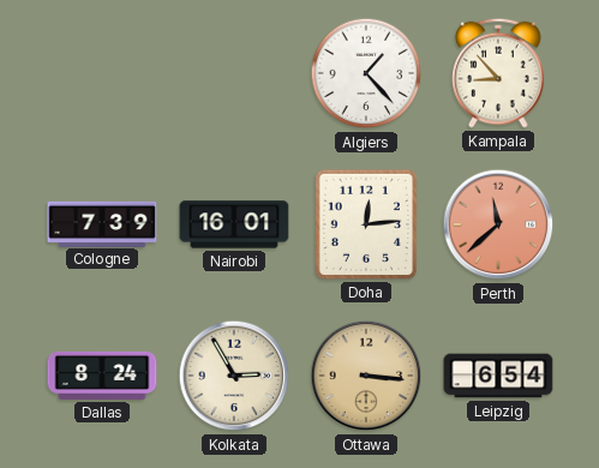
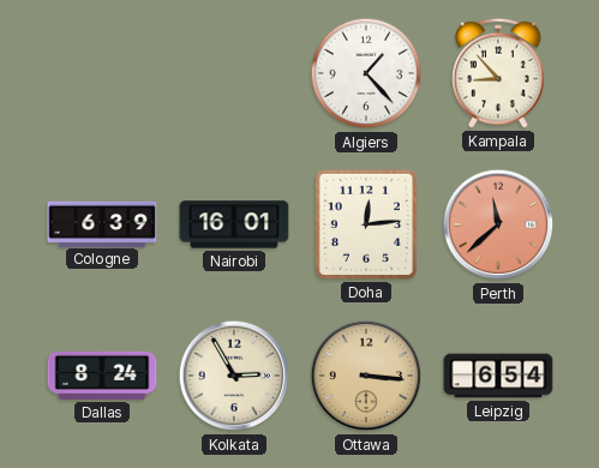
Cologne: 7:39 -> 6:39
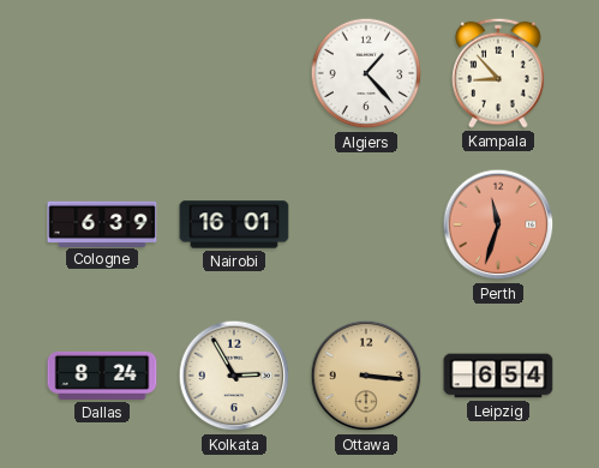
Doha: 12:14 -> none
Perth: 11:38 -> 11:33
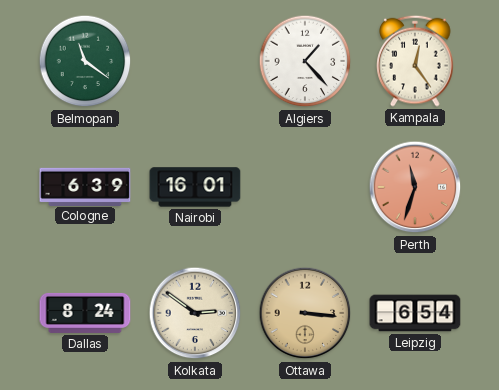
Belmopan: none -> 11:21
Kampala: 8:53 -> 12:24
Kolkata: 2:55 -> 2:51
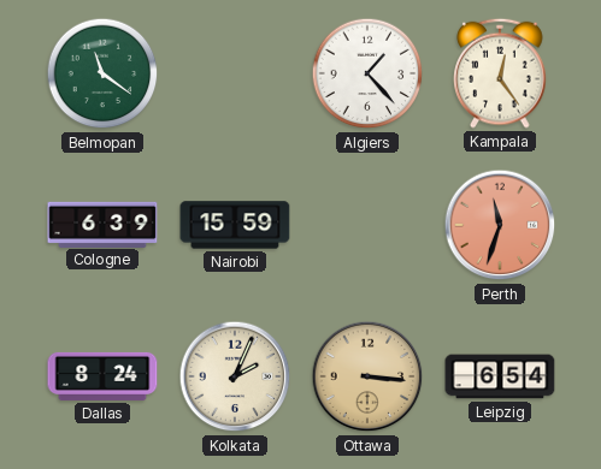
Nairobi: 16:01 -> 15:59
Kolkata: 2:51 -> 2:04
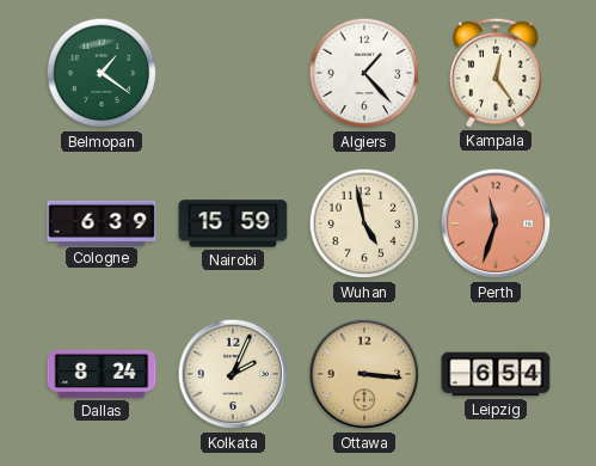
Belmopan: 11:21 -> 1:21
Wuhan: none -> 4:58
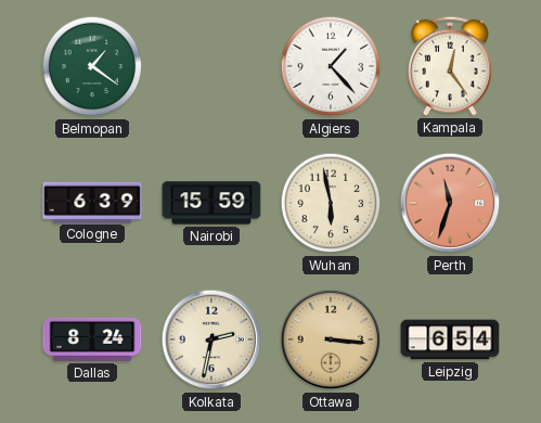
Wuhan: 4:58 -> 5:58
Kolkata: 2:04 -> 2:32
